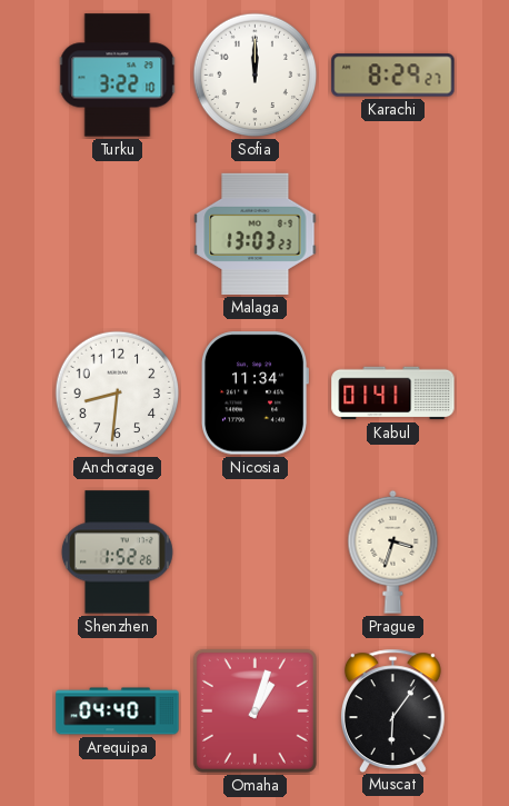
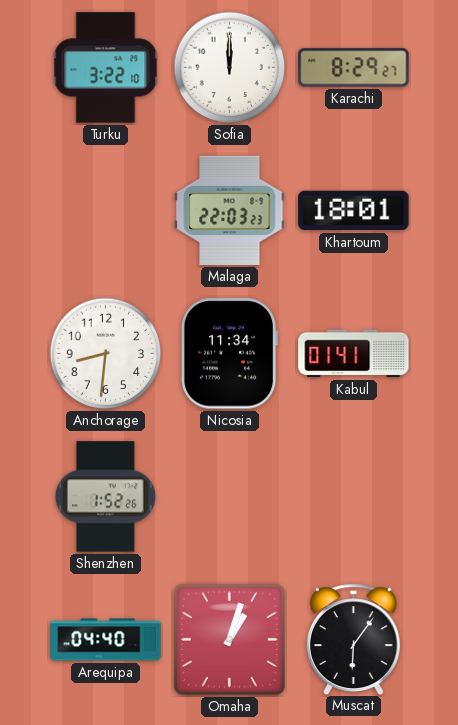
Malaga: 13:03 -> 22:03
Khartoum: none -> 18:01
Prague: 3:33 -> none
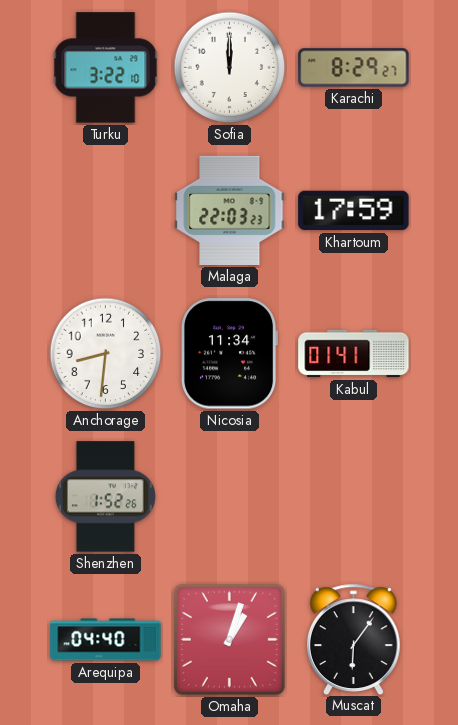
Khartoum: 18:01 -> 17:59
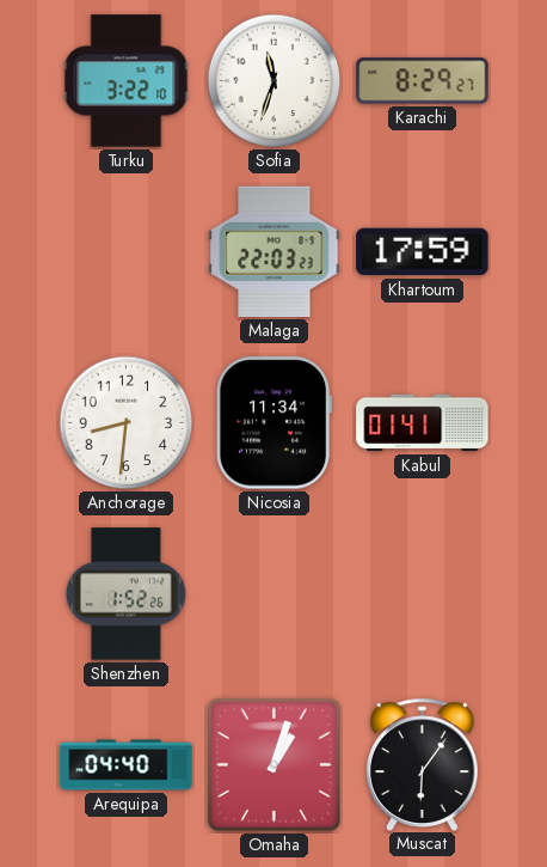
Sofia: 12:00 -> 11:33
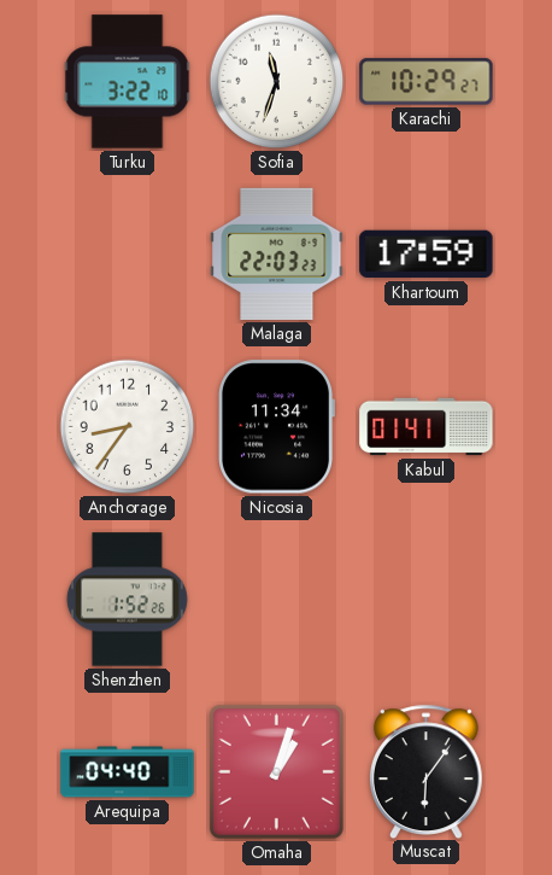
Karachi: 8:29 -> 10:29
Anchorage: 8:31 -> 8:36
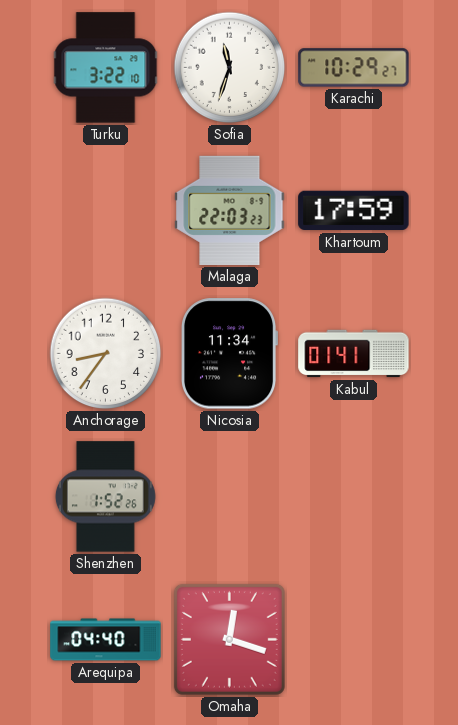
Omaha: 1:03 -> 12:18
Muscat: 6:06 -> none
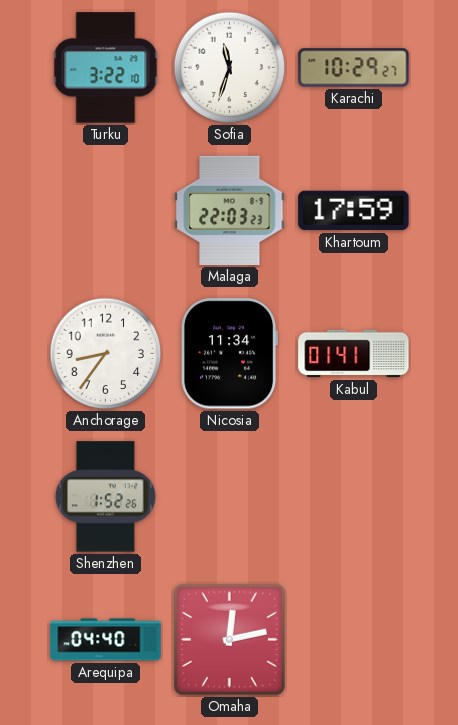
Omaha: 12:18 -> 12:13
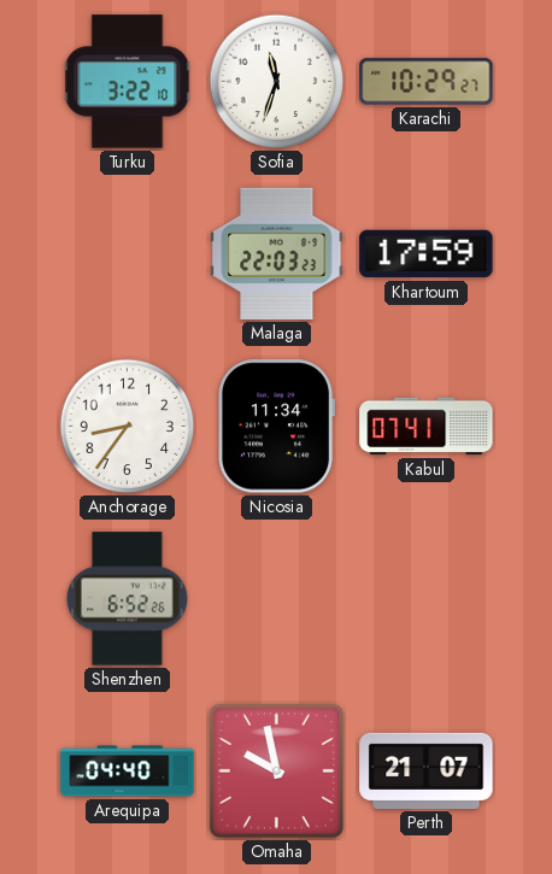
Kabul: 01:41 -> 07:41
Shenzhen: 1:52 -> 6:52
Omaha: 12:13 -> 9:58
Perth: none -> 21:07
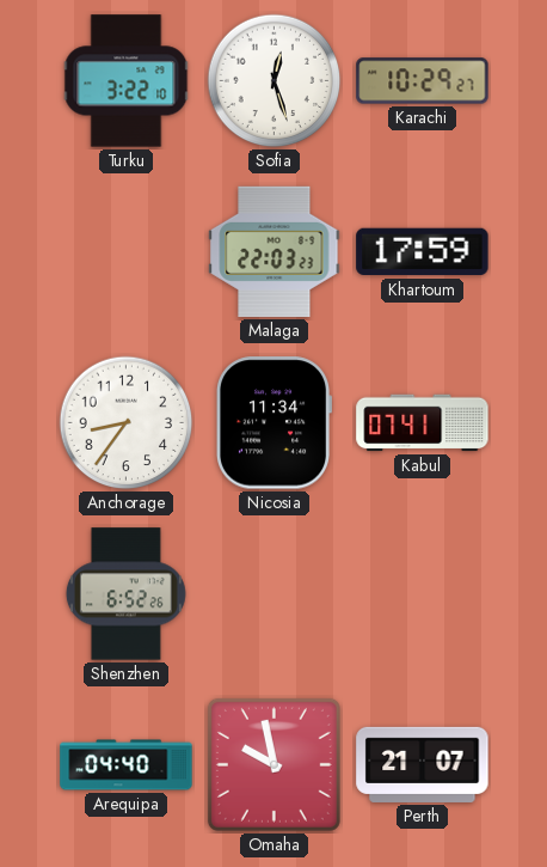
Sofia: 11:33 -> 12:27
